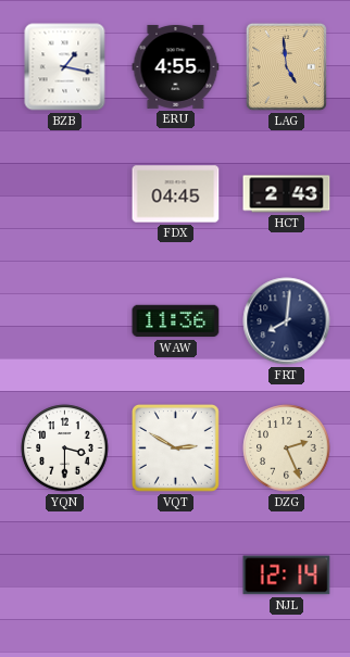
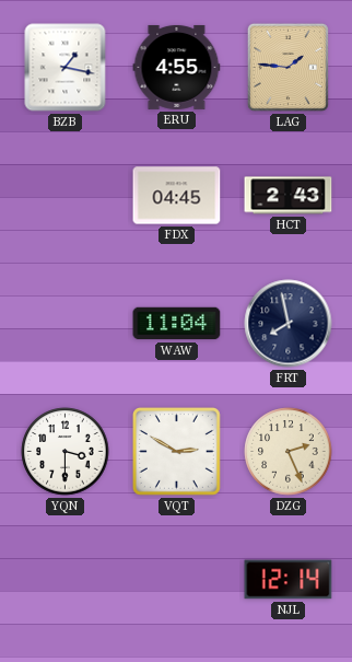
LAG: 4:59 -> 1:46
WAW: 11:36 -> 11:04
FRT: 8:01 -> 7:58
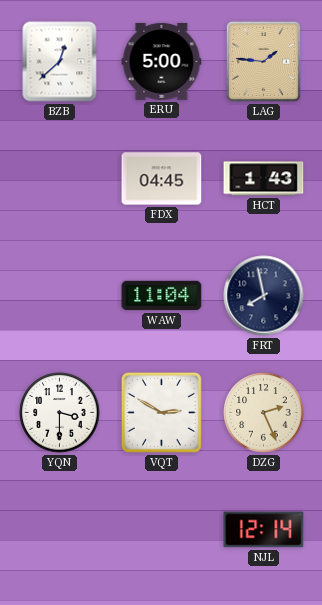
BZB: 1:17 -> 12:38
ERU: 4:55 -> 5:00
HCT: 2:43 -> 1:43
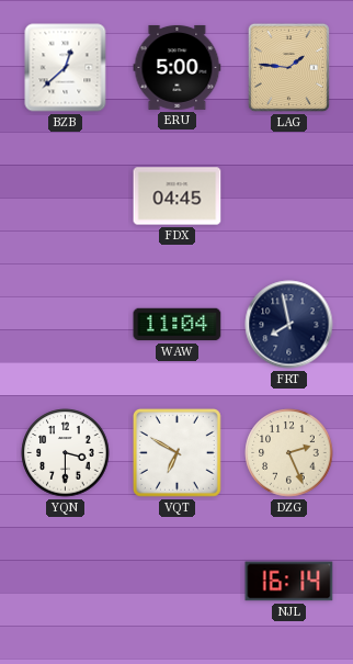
HCT: 1:43 -> none
VQT: 2:50 -> 6:50
NJL: 12:14 -> 16:14
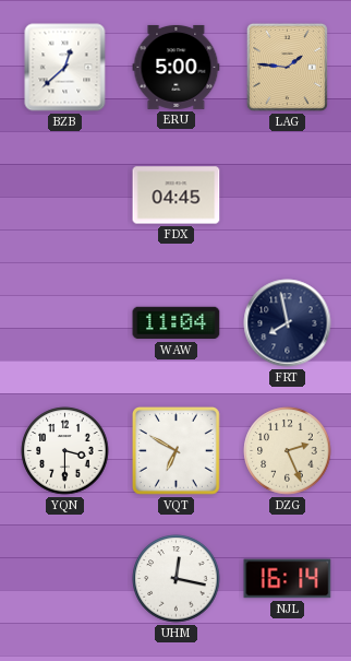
UHM: none -> 12:17
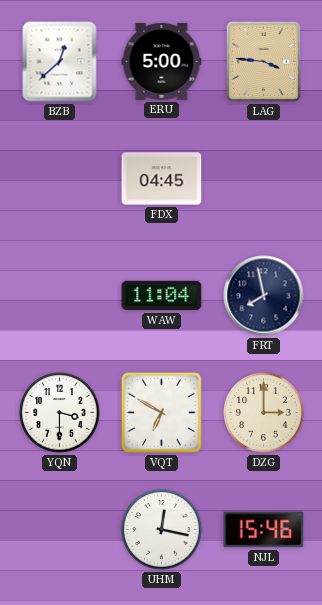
LAG: 1:46 -> 3:46
DZG: 2:26 -> 3:00
NJL: 16:14 -> 15:46
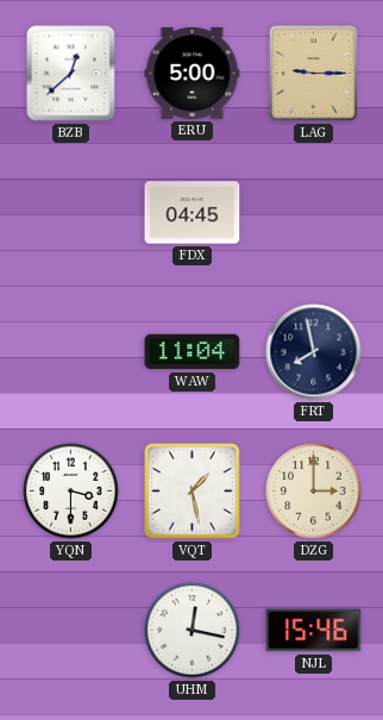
LAG: 3:46 -> 9:15
VQT: 6:50 -> 1:28
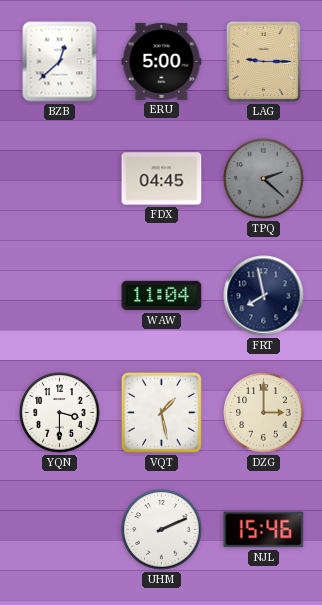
TPQ: none -> 2:22
UHM: 12:17 -> 2:11
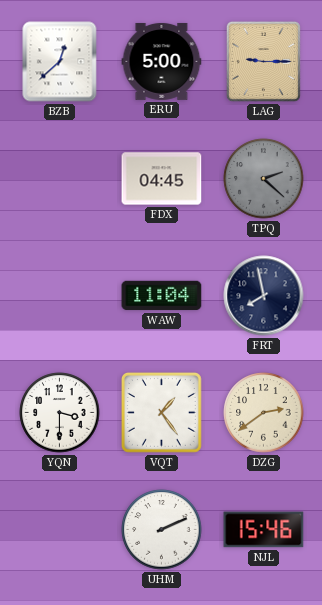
VQT: 1:28 -> 1:24
DZG: 3:00 -> 2:39
